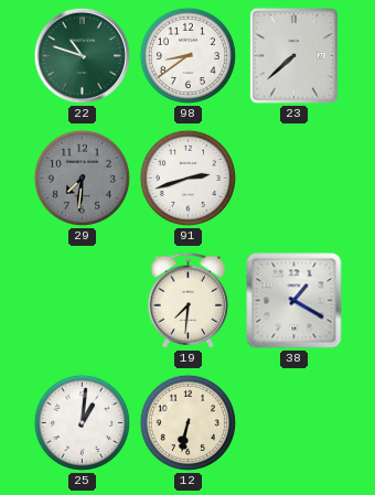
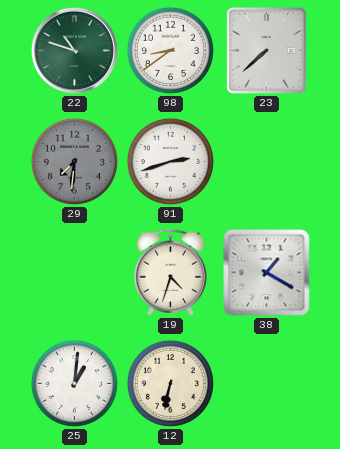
19: 7:31 -> 4:33
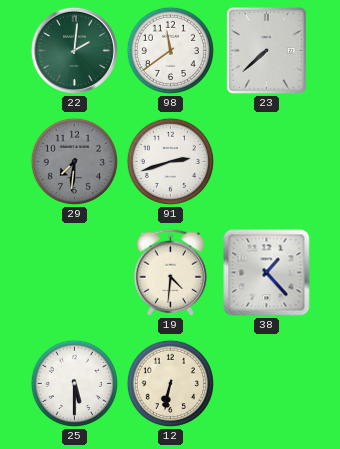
22: 10:48 -> 2:01
98: 8:39 -> 11:39
19: 4:33 -> 4:31
38: 1:20 -> 1:23
25: 1:01 -> 5:30
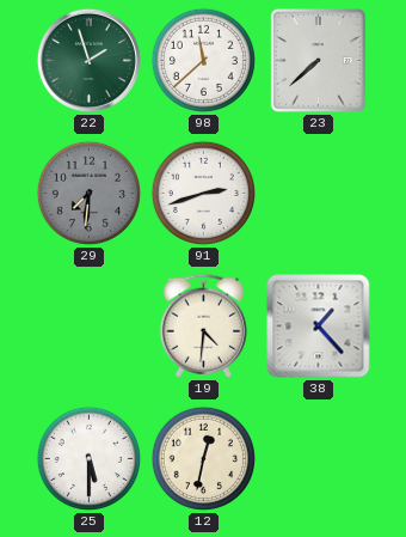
22: 2:01 -> 1:57
98: 11:39 -> 11:38
12: 6:32 -> 12:32
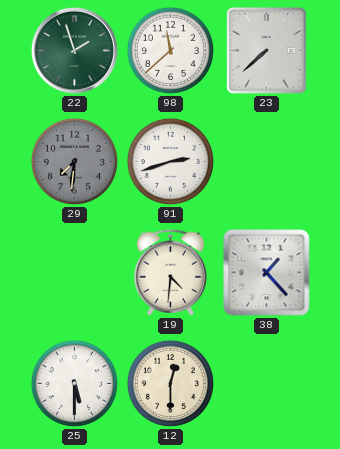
12: 12:32 -> 12:30
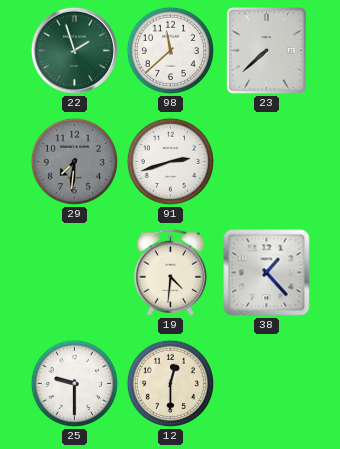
25: 5:30 -> 9:30
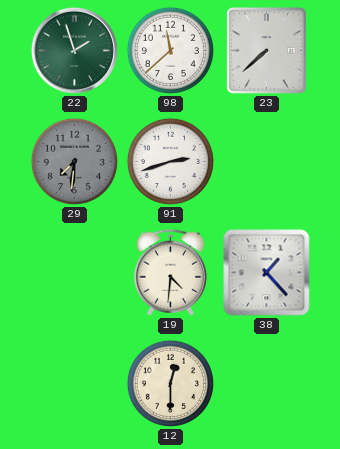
25: 9:30 -> none
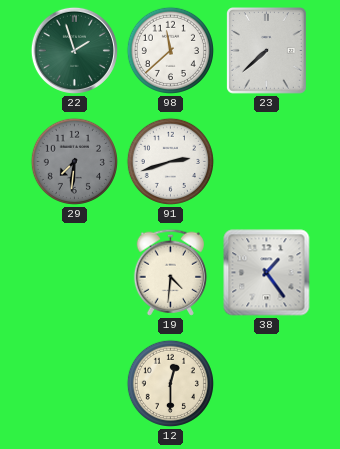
38: 1:23 -> 1:24
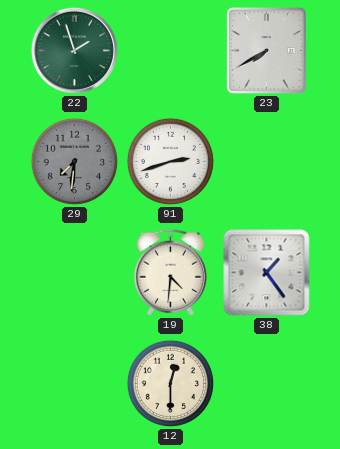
98: 11:38 -> none
23: 7:38 -> 7:40
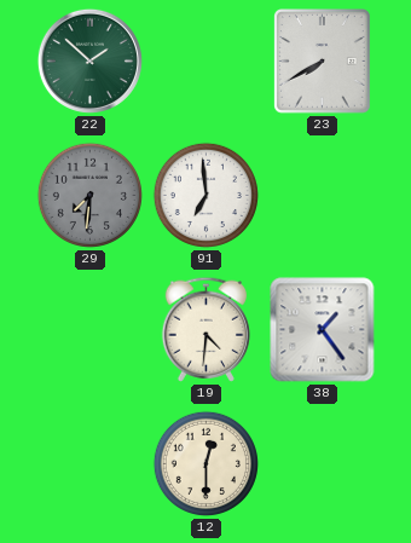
22: 1:57 -> 1:52
91: 2:42 -> 6:59
